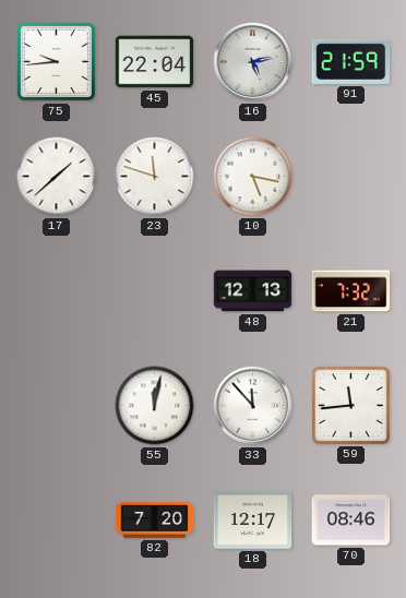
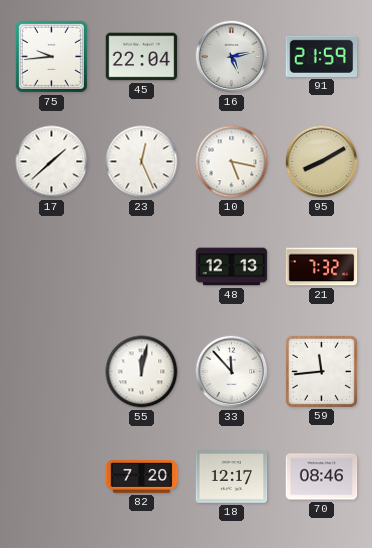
23: 11:48 -> 12:26
95: none -> 8:10
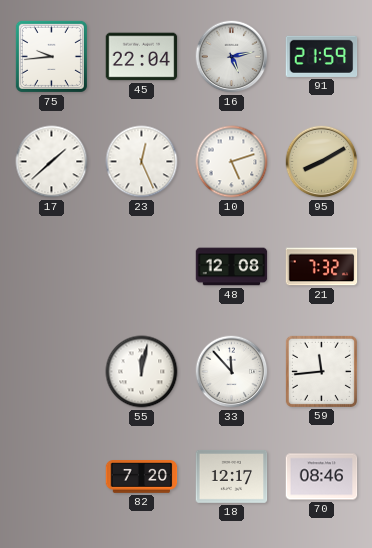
10: 5:17 -> 5:12
48: 12:13 -> 12:08
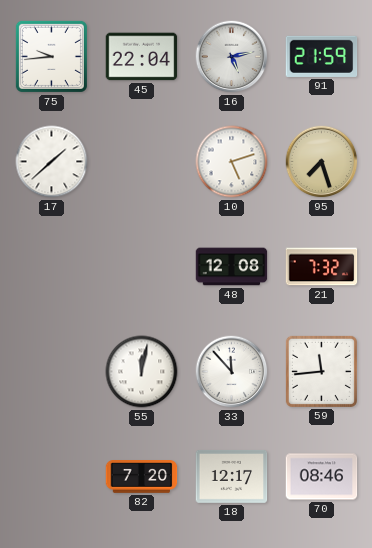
23: 12:26 -> none
95: 8:10 -> 7:27
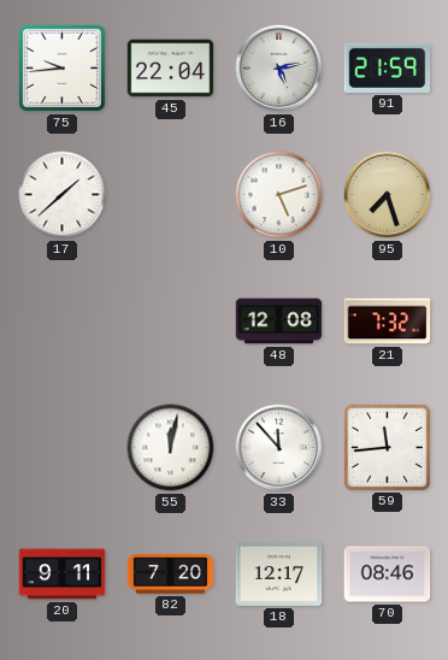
20: none -> 9:11
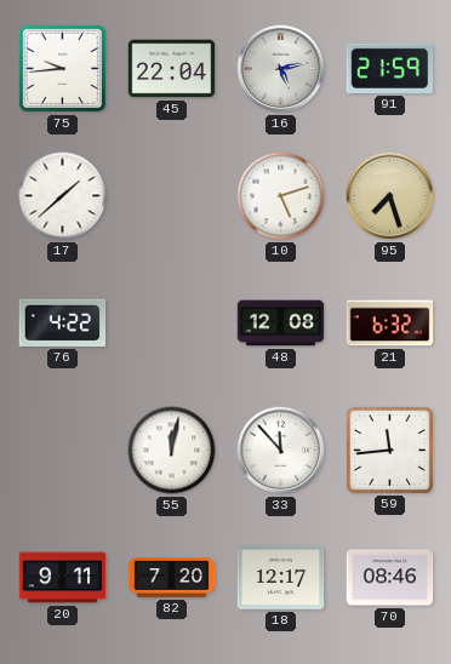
76: none -> 4:22
21: 7:32 -> 6:32
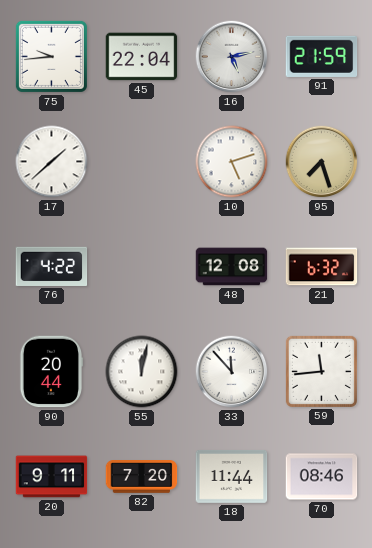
90: none -> 20:44
18: 12:17 -> 11:44
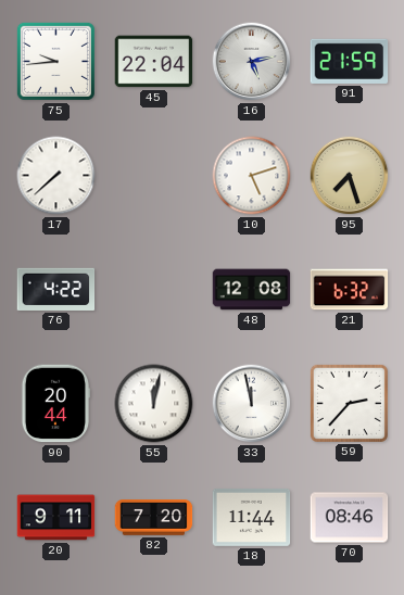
17: 1:38 -> 7:38
33: 11:53 -> 11:58
59: 11:44 -> 2:37
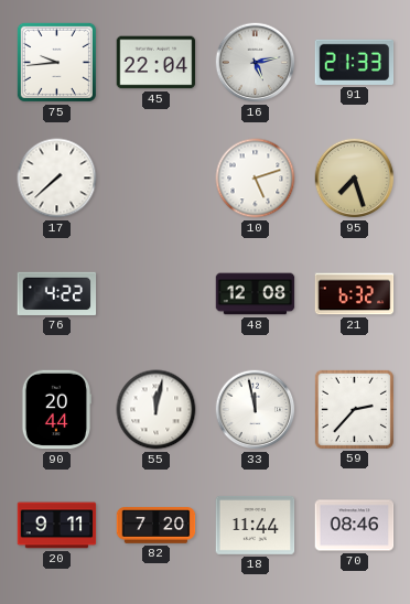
91: 21:59 -> 21:33
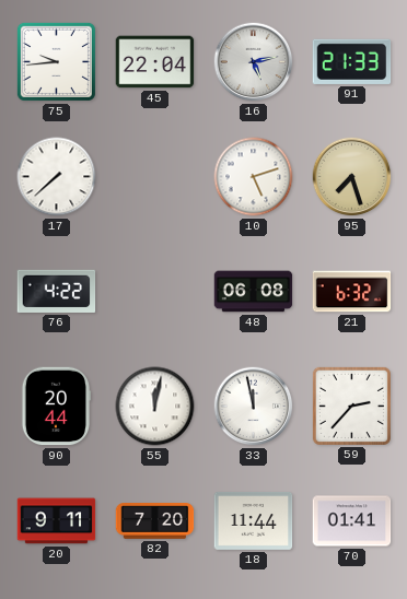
48: 12:08 -> 06:08
70: 08:46 -> 01:41
